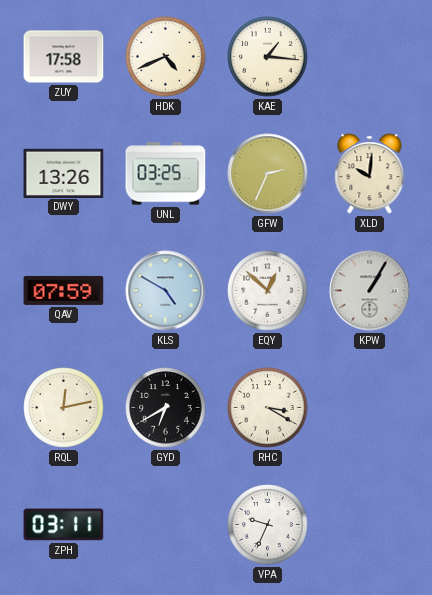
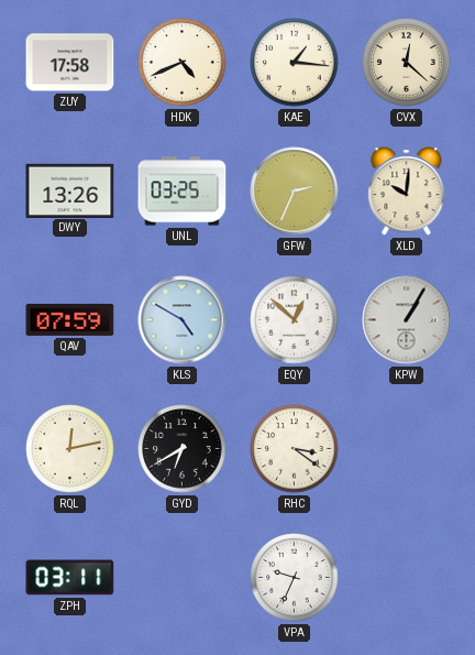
CVX: none -> 12:22
RHC: 3:20 -> 3:21
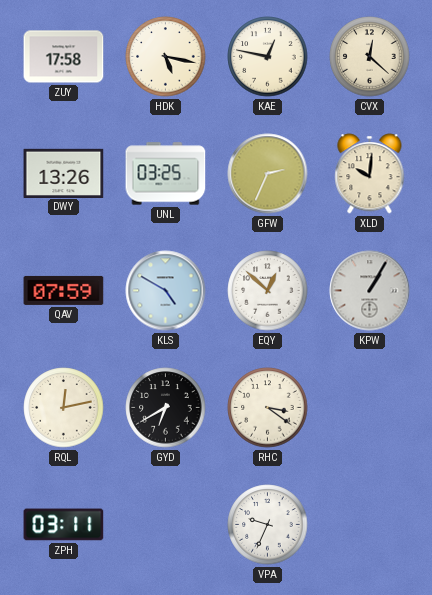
HDK: 4:41 -> 5:17
KAE: 1:16 -> 12:47
